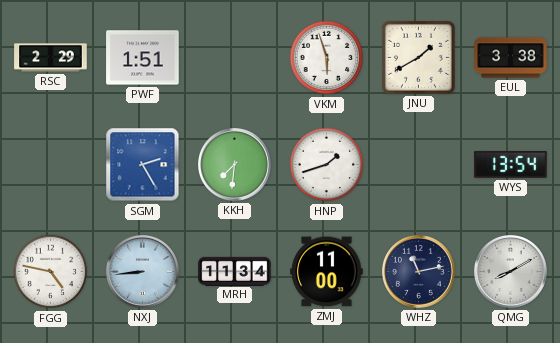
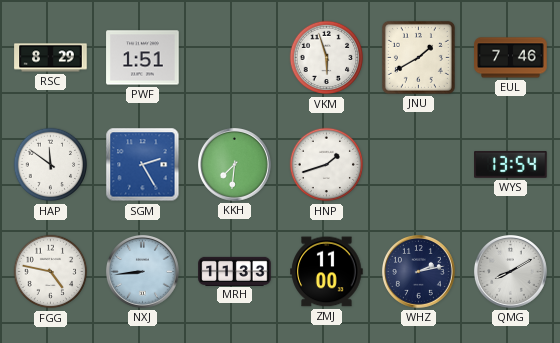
RSC: 2:29 -> 8:29
EUL: 3:38 -> 7:46
HAP: none -> 11:51
MRH: 11:34 -> 11:33
WHZ: 11:13 -> 2:13
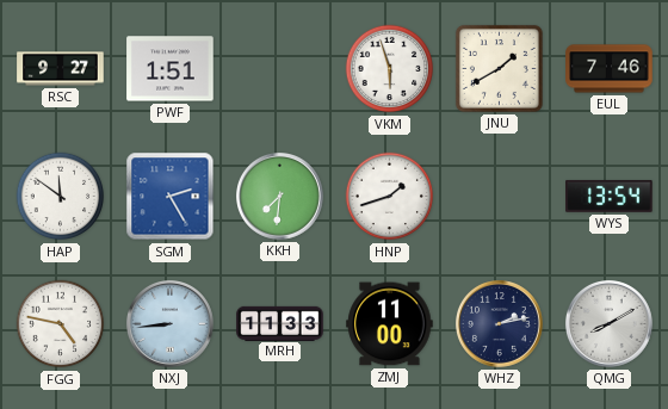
RSC: 8:29 -> 9:27
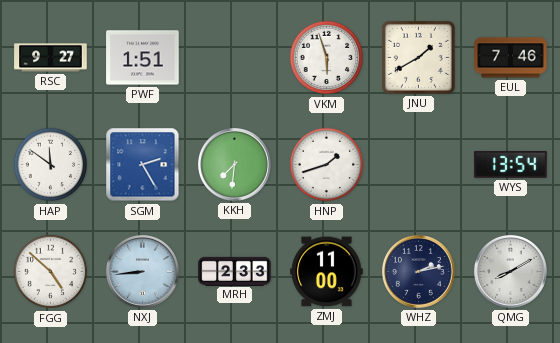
FGG: 4:47 -> 4:52
MRH: 11:33 -> 2:33
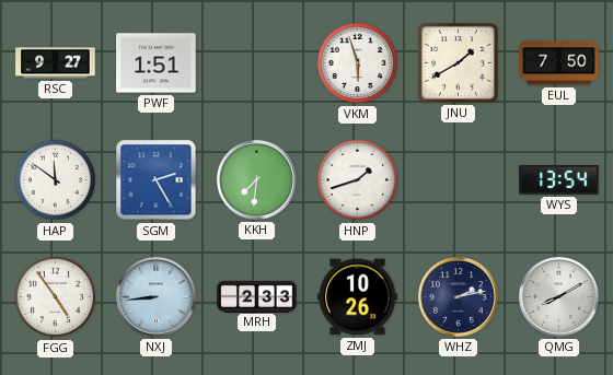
EUL: 7:46 -> 7:50
FGG: 4:52 -> 4:54
ZMJ: 11:00 -> 10:26
